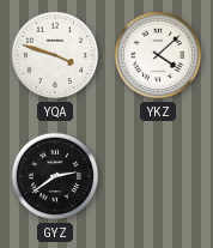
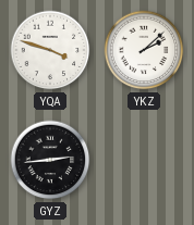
YKZ: 4:08 -> 2:08
GYZ: 2:39 -> 2:44
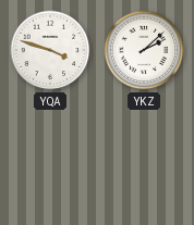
GYZ: 2:44 -> none
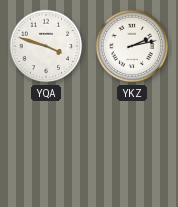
YKZ: 2:08 -> 2:13
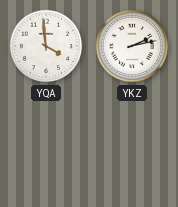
YQA: 3:48 -> 3:59
